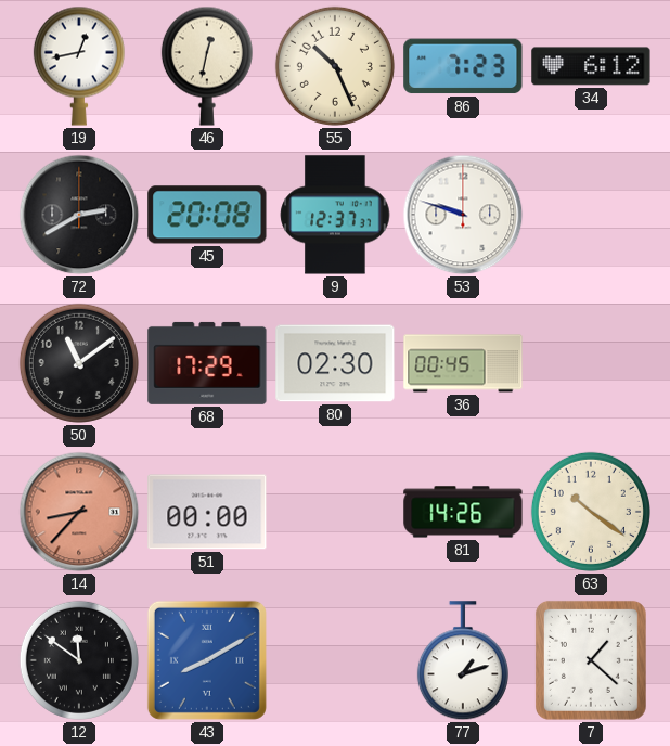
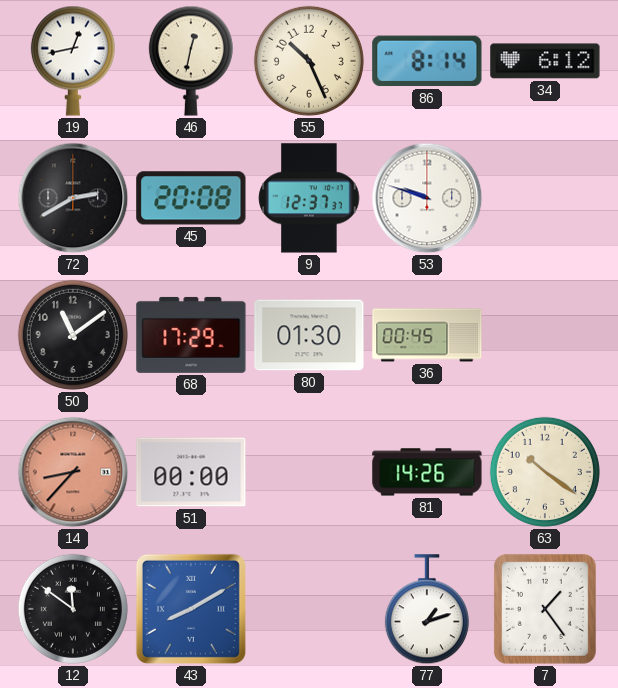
86: 7:23 -> 8:14
80: 02:30 -> 01:30
7: 1:22 -> 1:24
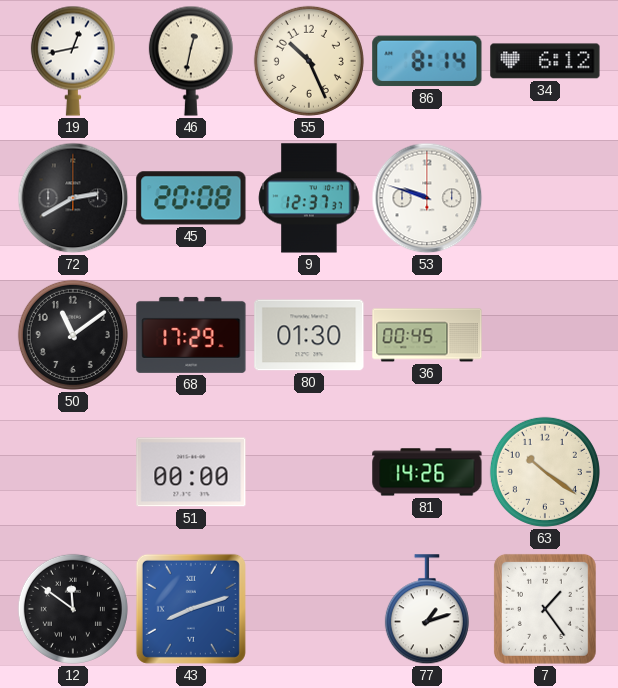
14: 8:37 -> none
43: 8:10 -> 8:12
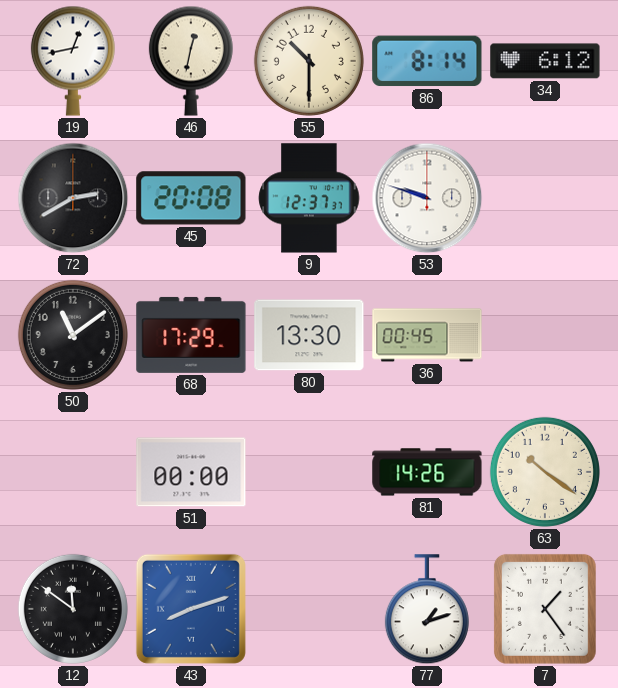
55: 10:26 -> 10:30
80: 01:30 -> 13:30
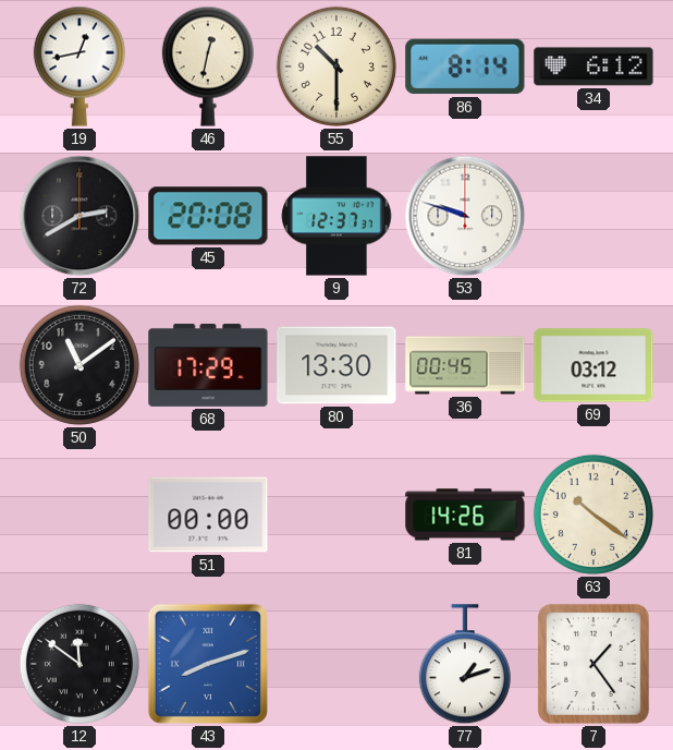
69: none -> 03:12
